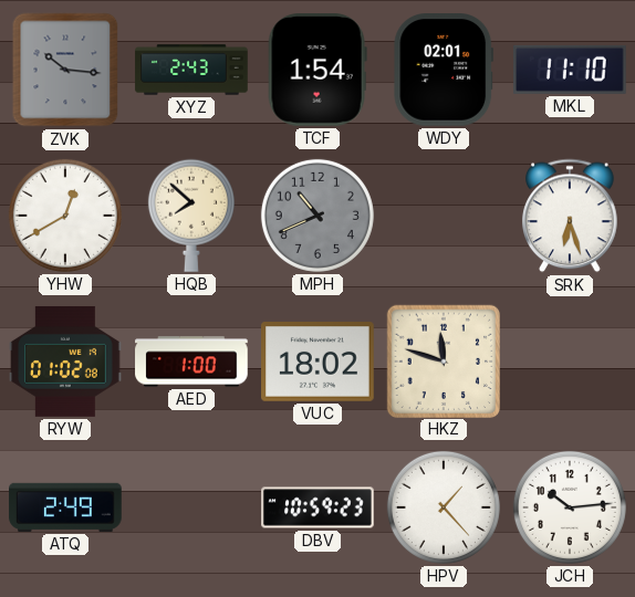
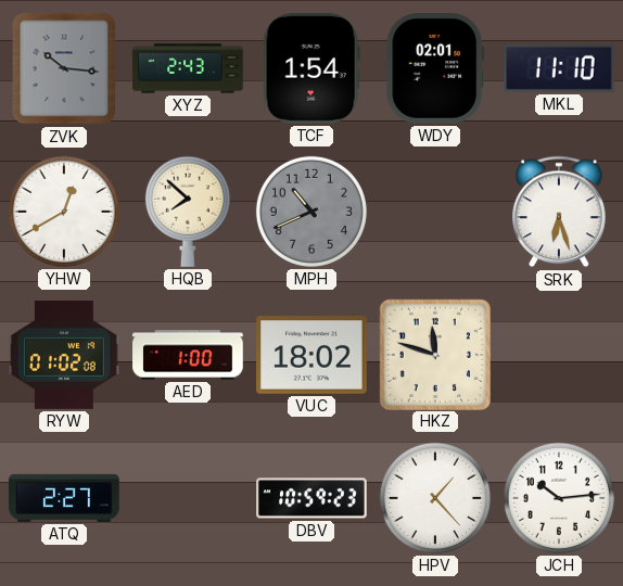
ATQ: 2:49 -> 2:27
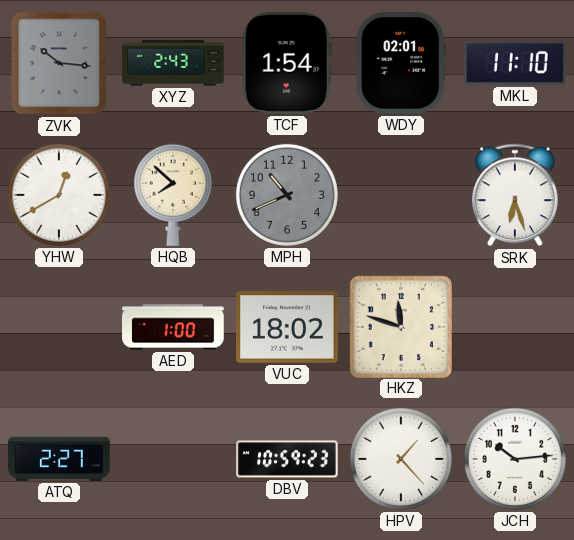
RYW: 01:02 -> none
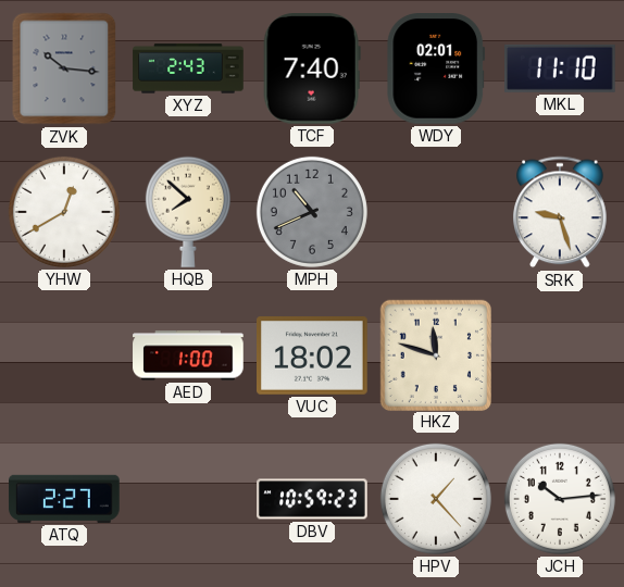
TCF: 1:54 -> 7:40
SRK: 6:27 -> 9:27
